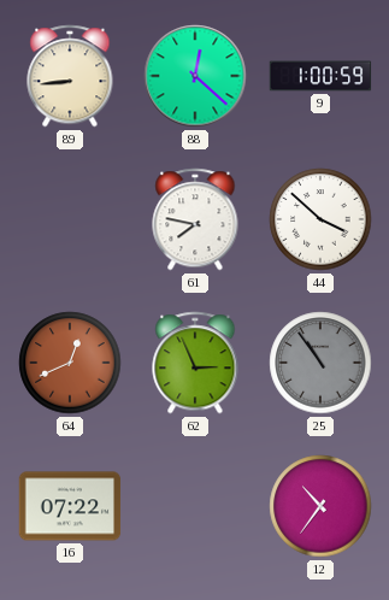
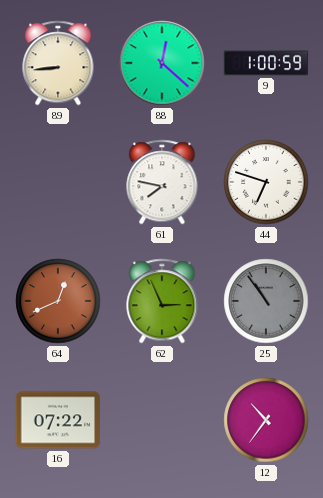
44: 3:52 -> 6:48
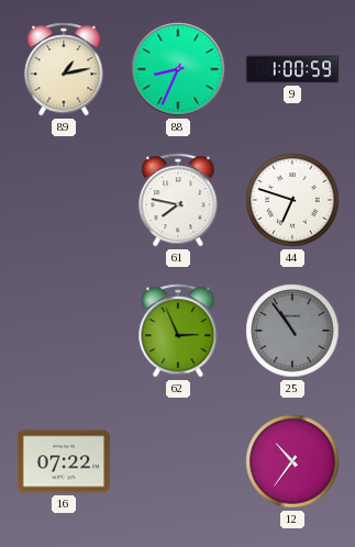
89: 8:44 -> 1:13
88: 12:22 -> 8:34
64: 12:41 -> none
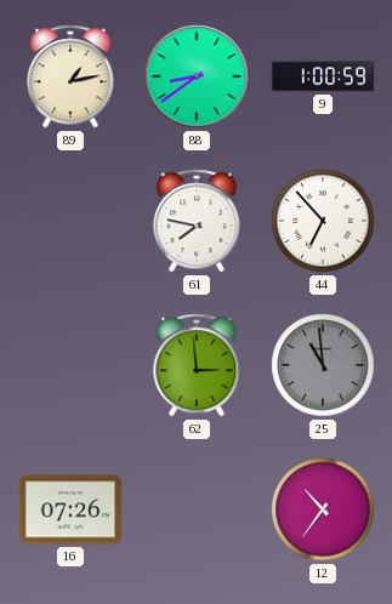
88: 8:34 -> 8:39
44: 6:48 -> 6:53
62: 2:56 -> 2:59
25: 10:54 -> 10:59
16: 07:22 -> 07:26
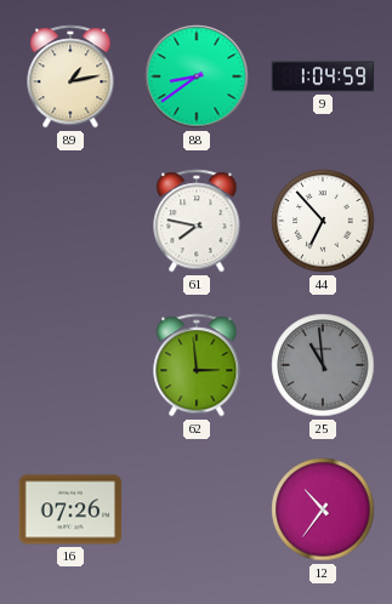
9: 1:00 -> 1:04
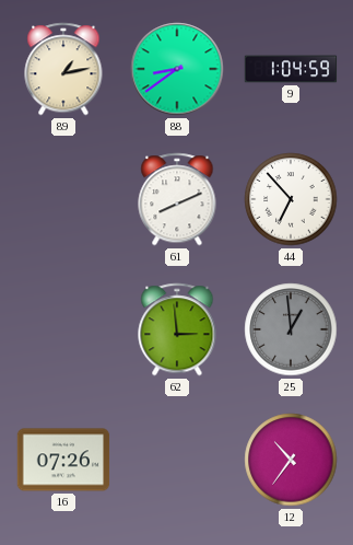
61: 7:47 -> 8:11
25: 10:59 -> 12:59
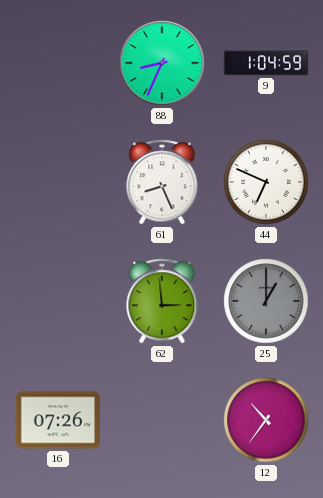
89: 1:13 -> none
88: 8:39 -> 8:34
61: 8:11 -> 8:26
44: 6:53 -> 6:49
25: 12:59 -> 1:00
